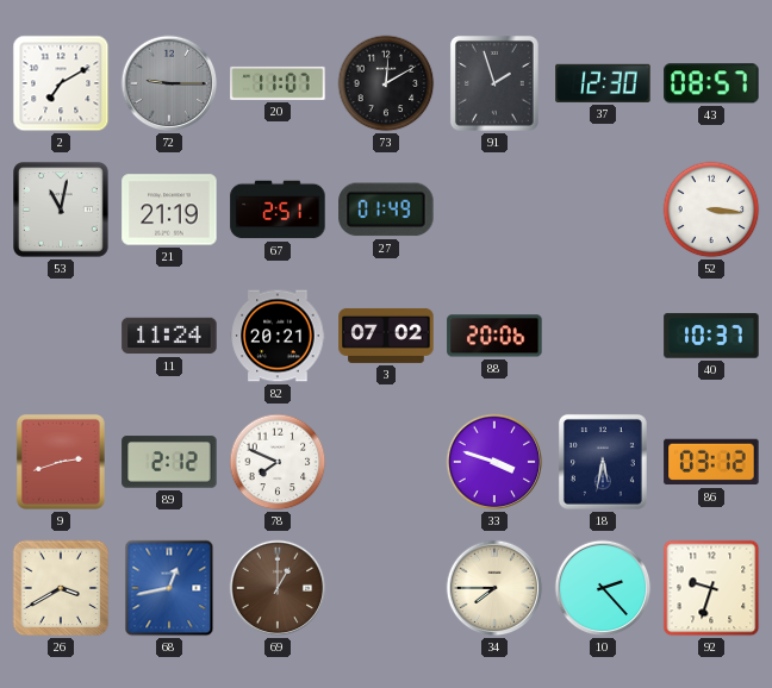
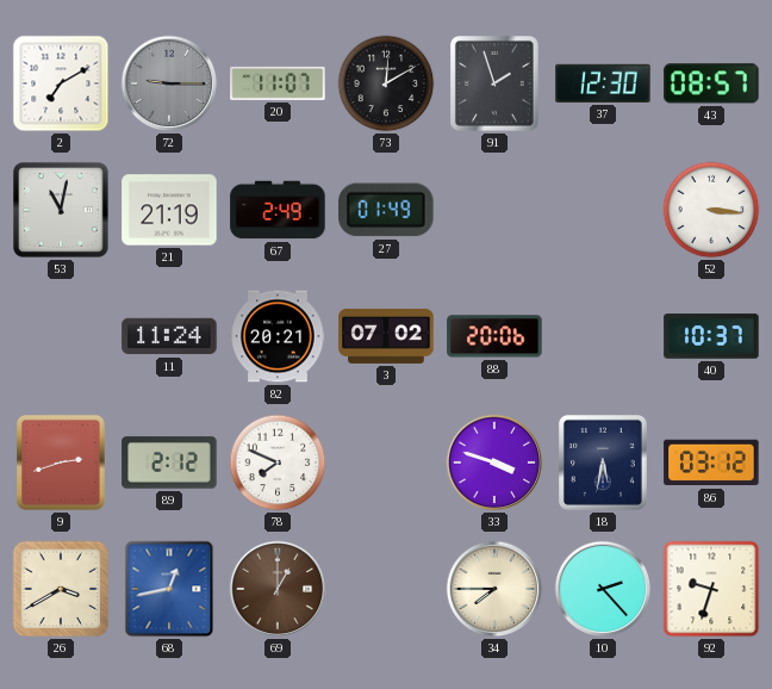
67: 2:51 -> 2:49
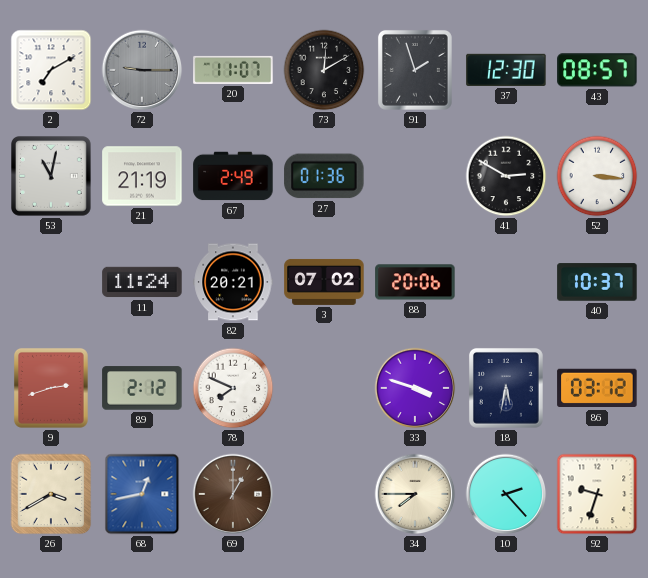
27: 01:49 -> 01:36
41: none -> 2:50
